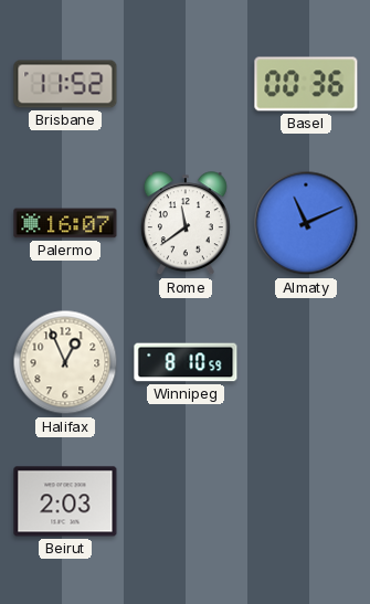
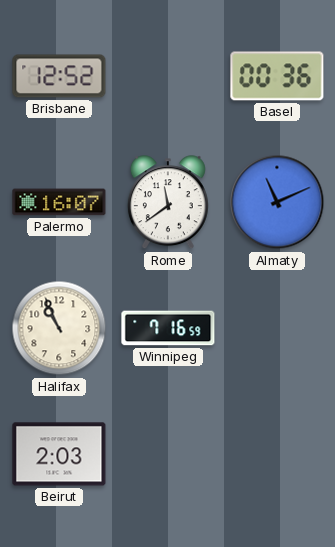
Brisbane: 11:52 -> 12:52
Halifax: 12:56 -> 10:56
Winnipeg: 8:10 -> 7:16
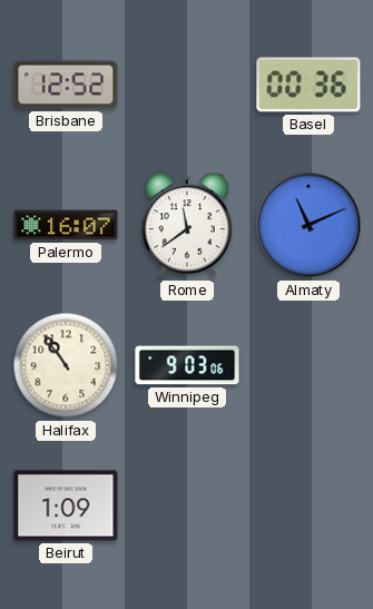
Halifax: 10:56 -> 10:54
Winnipeg: 7:16 -> 9:03
Beirut: 2:03 -> 1:09
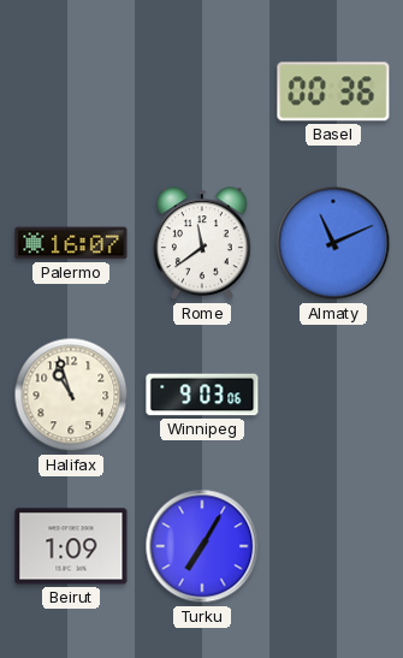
Brisbane: 12:52 -> none
Halifax: 10:54 -> 10:57
Turku: none -> 7:05
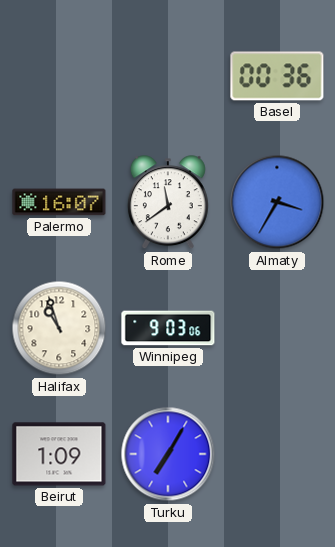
Almaty: 11:11 -> 3:35
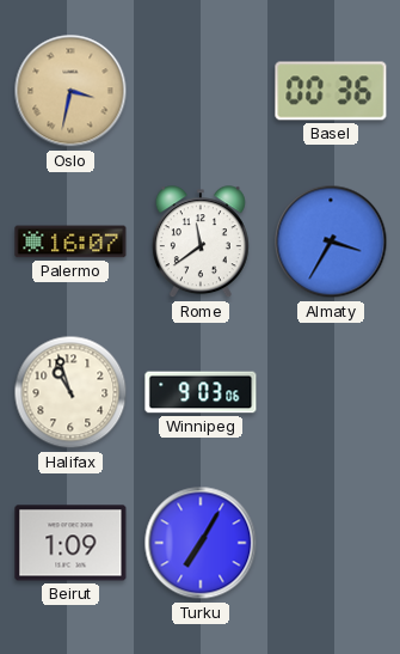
Oslo: none -> 3:32
